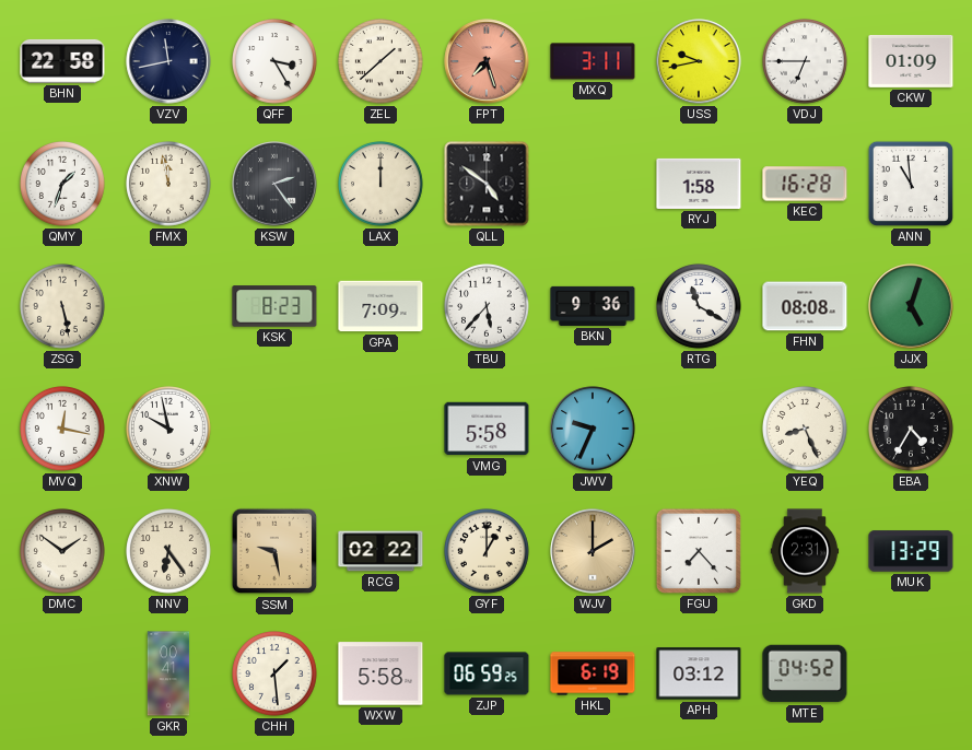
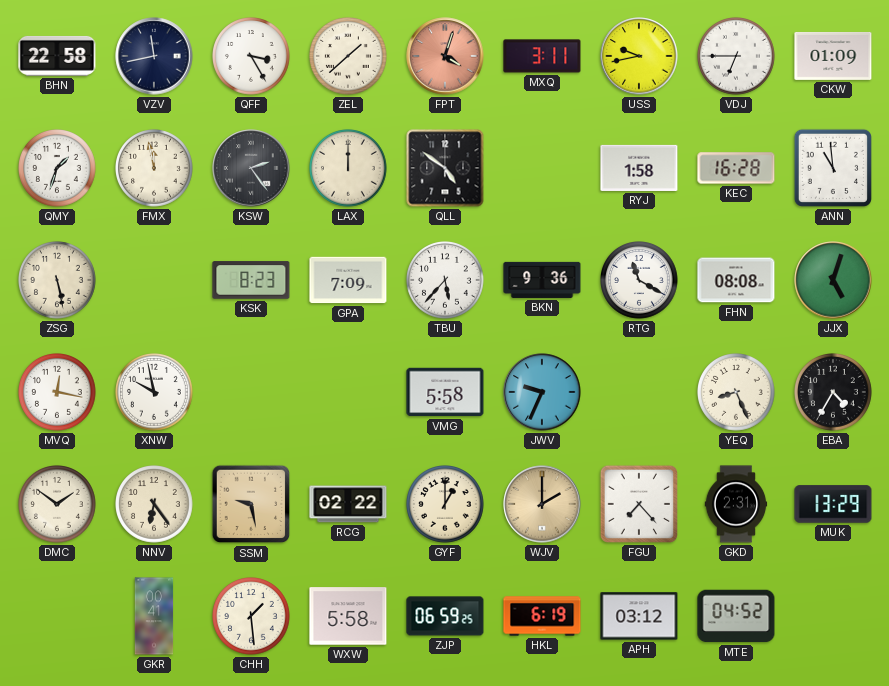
FPT: 7:27 -> 4:03
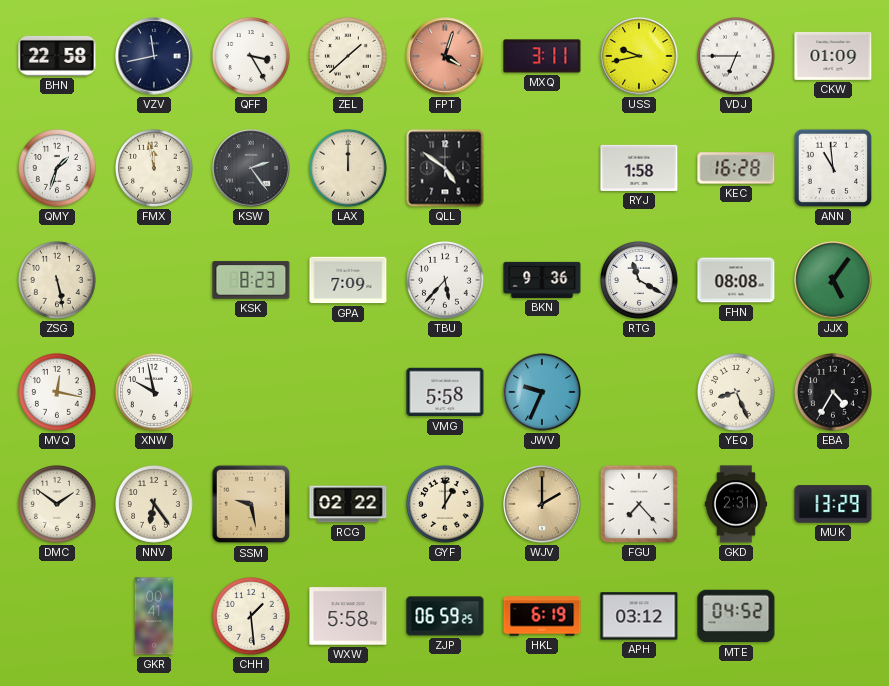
JJX: 5:03 -> 5:06
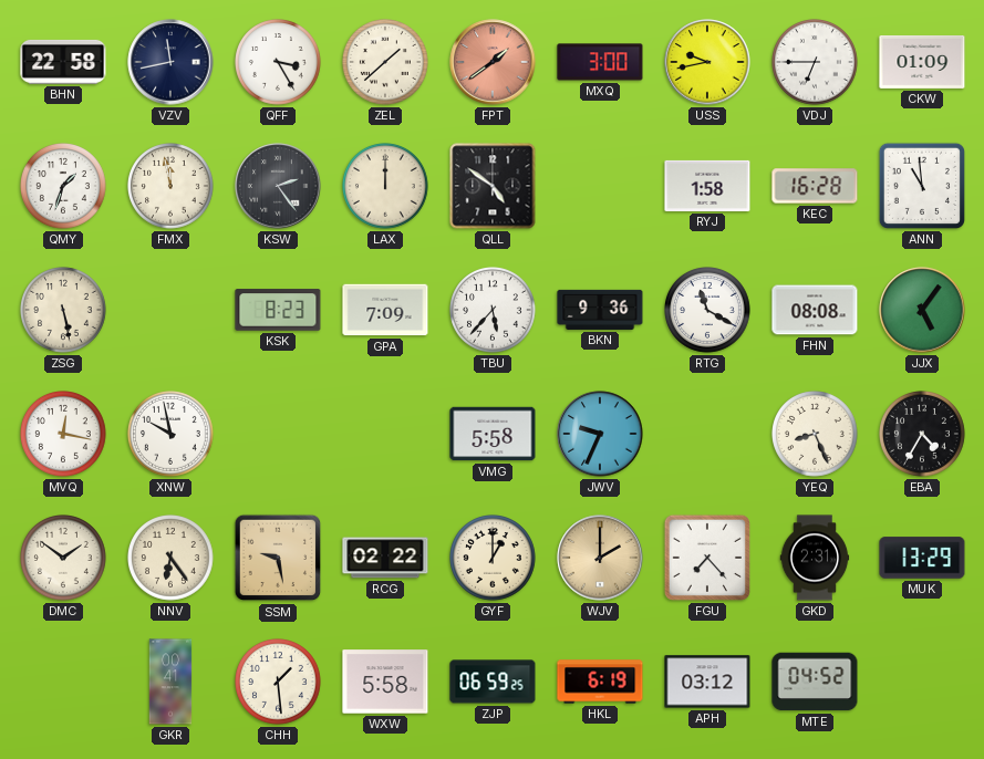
FPT: 4:03 -> 1:39
MXQ: 3:11 -> 3:00
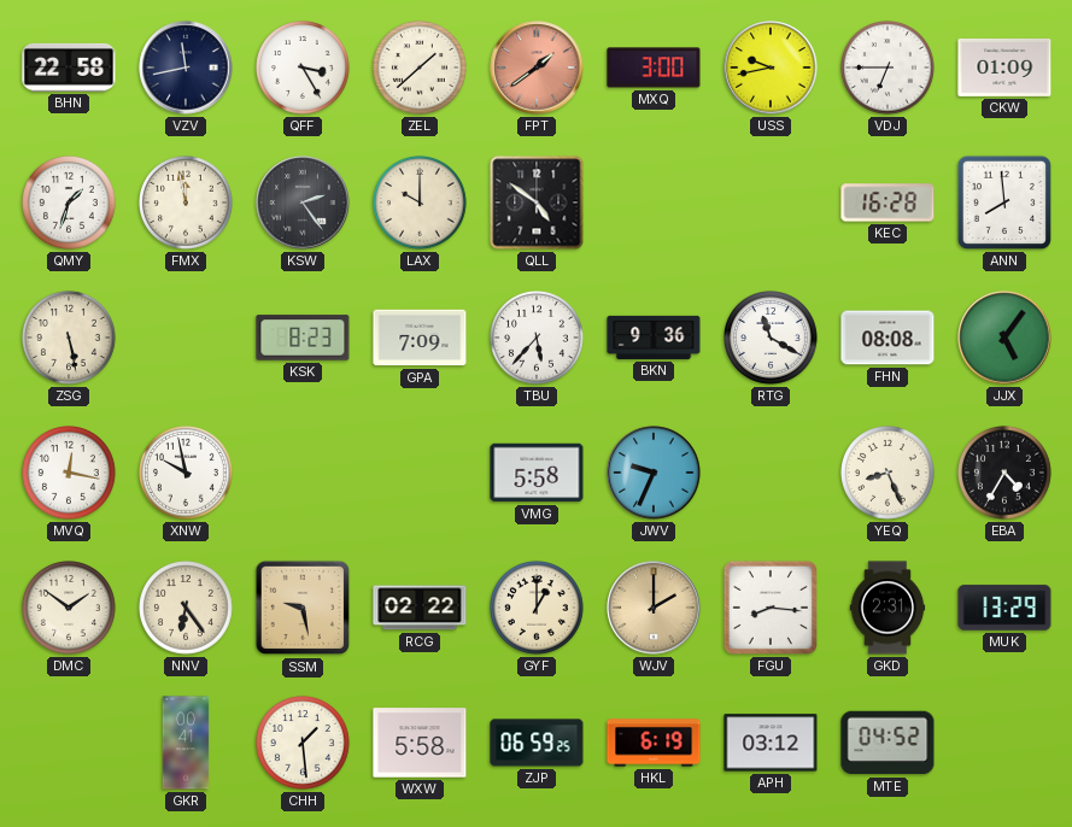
LAX: 12:00 -> 10:00
RYJ: 1:58 -> none
ANN: 10:59 -> 7:59
FGU: 7:23 -> 8:16
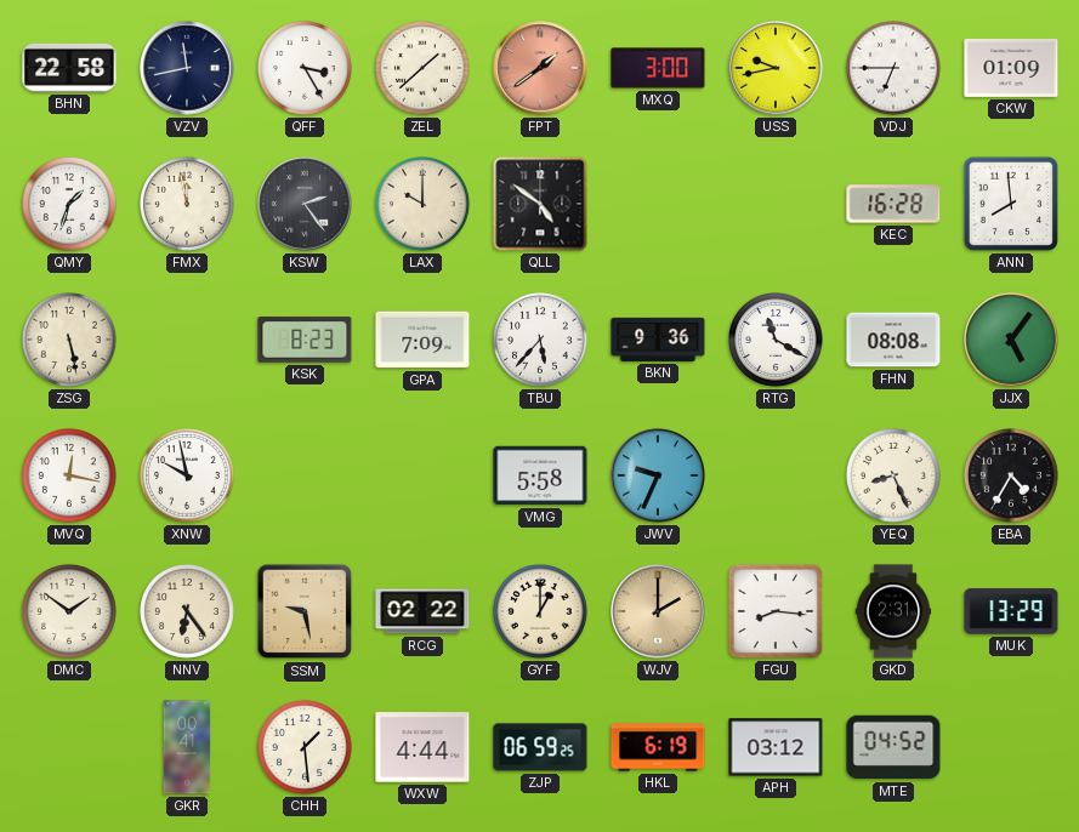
WXW: 5:58 -> 4:44
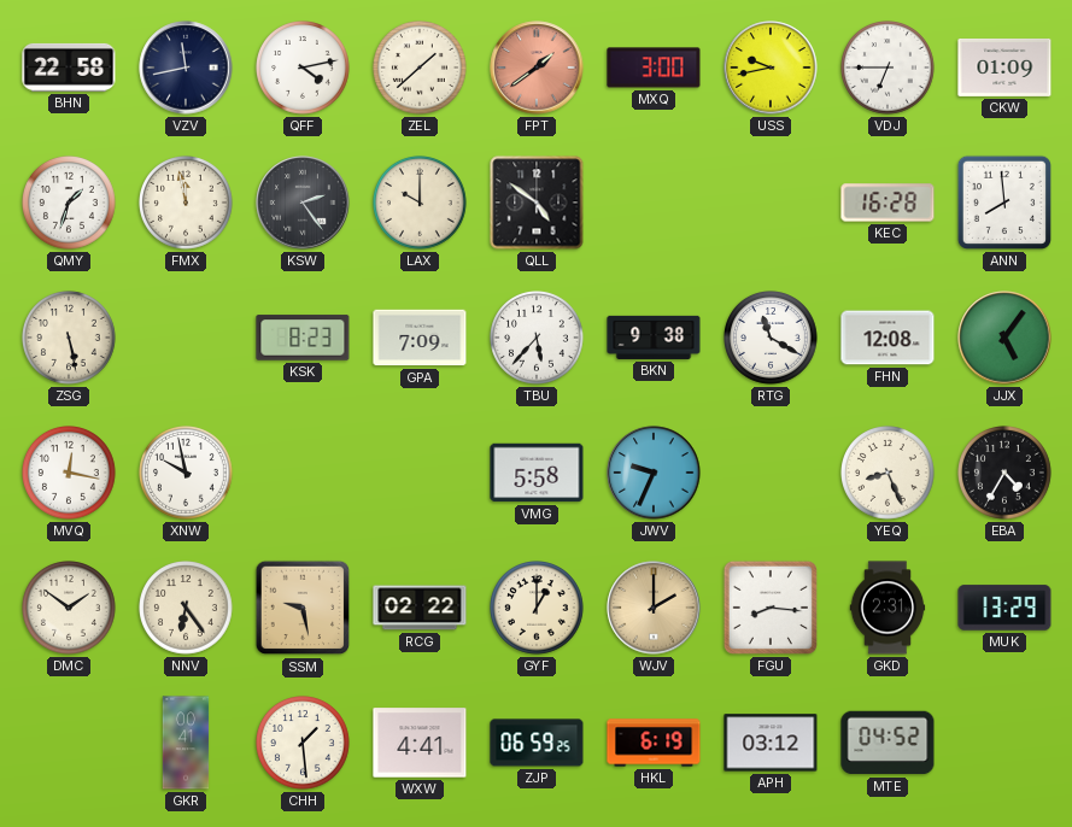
QFF: 3:25 -> 4:13
BKN: 9:36 -> 9:38
FHN: 08:08 -> 12:08
WXW: 4:44 -> 4:41
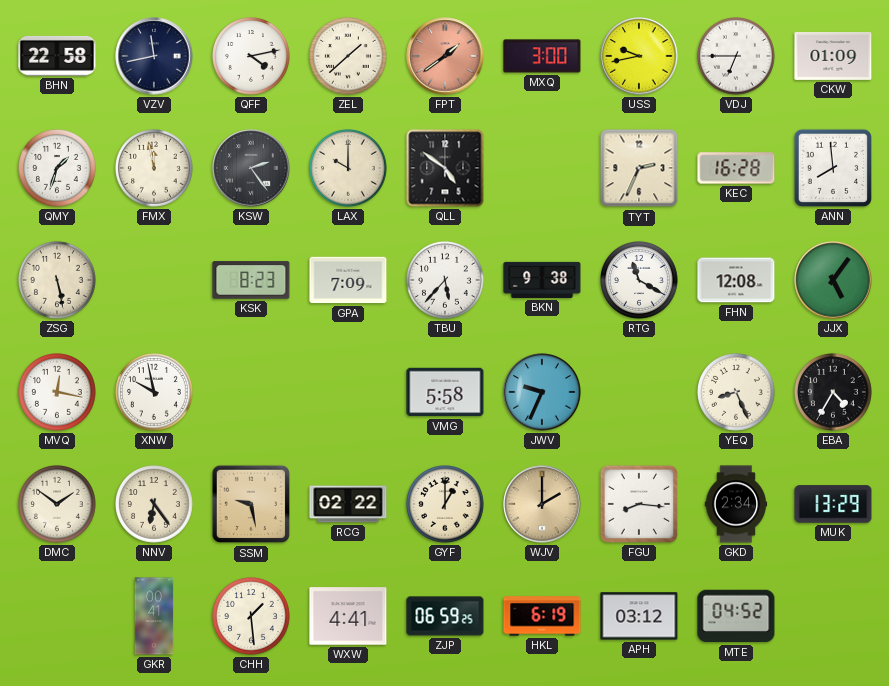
TYT: none -> 2:34
GKD: 2:31 -> 2:34
